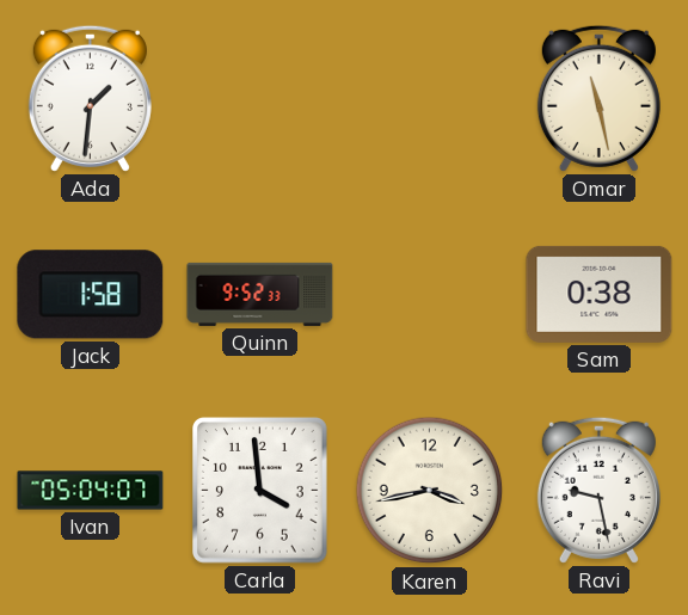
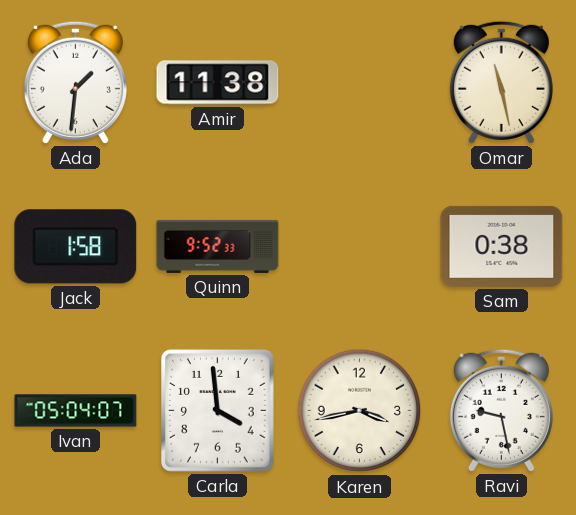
Amir: none -> 11:38
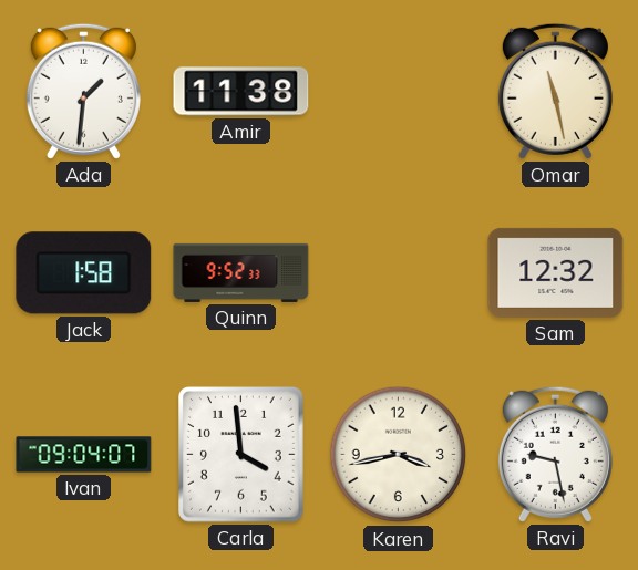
Sam: 0:38 -> 12:32
Ivan: 05:04 -> 09:04
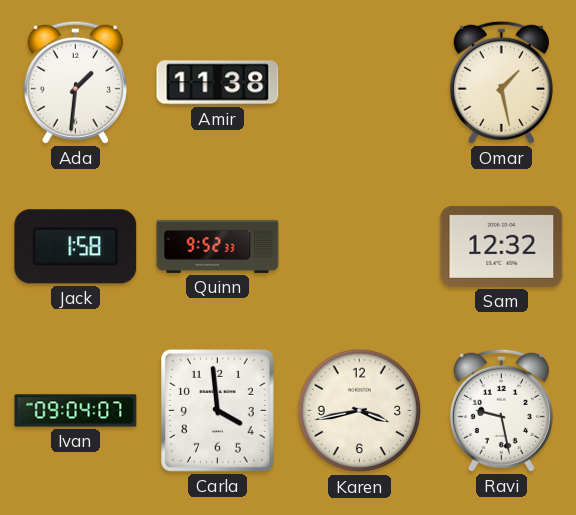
Omar: 11:28 -> 1:28
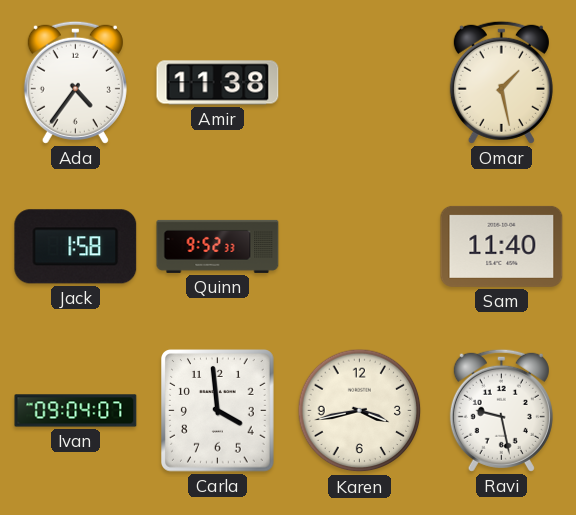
Ada: 1:31 -> 4:36
Sam: 12:32 -> 11:40
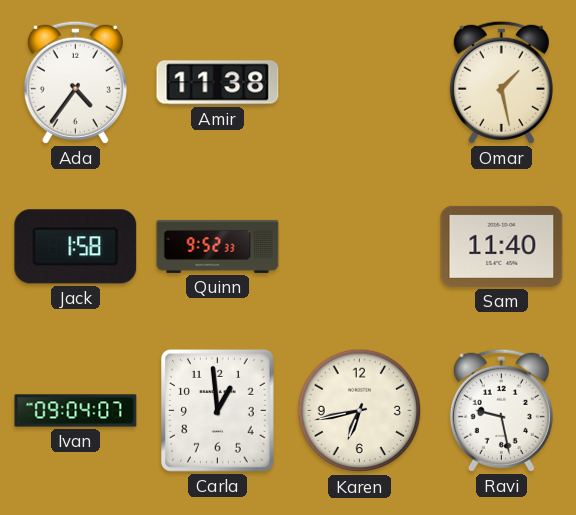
Carla: 3:59 -> 12:59
Karen: 3:43 -> 6:43
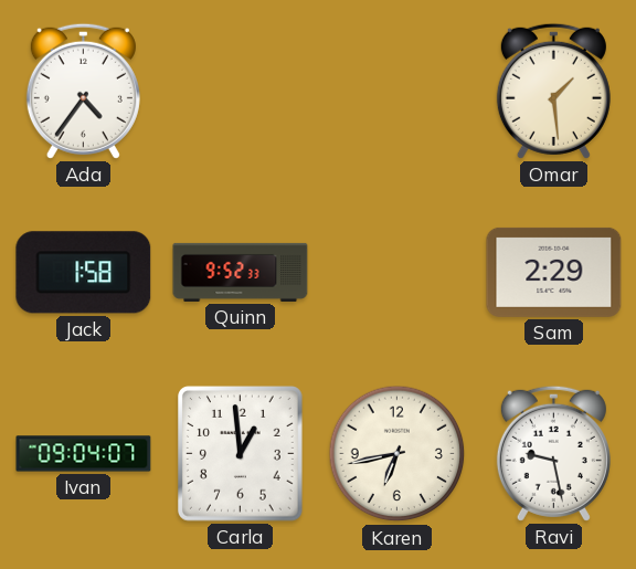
Amir: 11:38 -> none
Omar: 1:28 -> 1:29
Sam: 11:40 -> 2:29
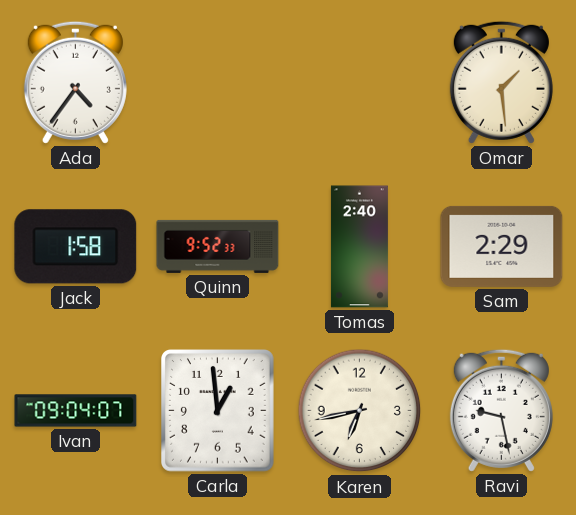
Tomas: none -> 2:40
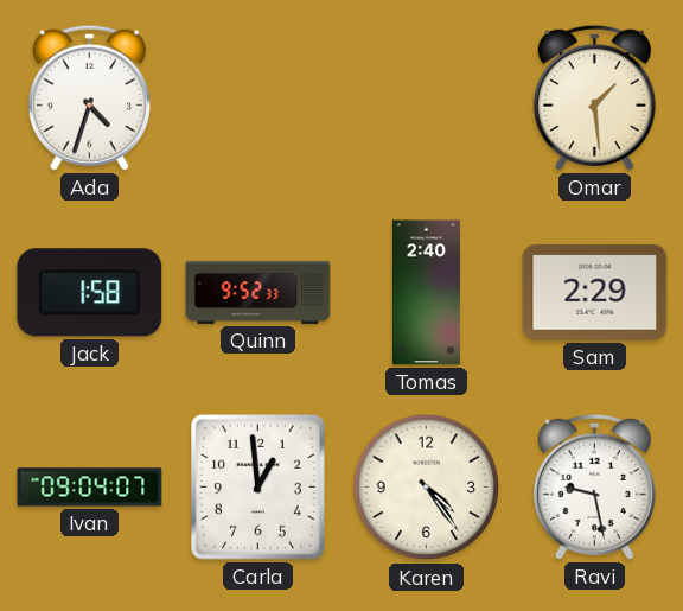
Ada: 4:36 -> 4:33
Karen: 6:43 -> 4:24
